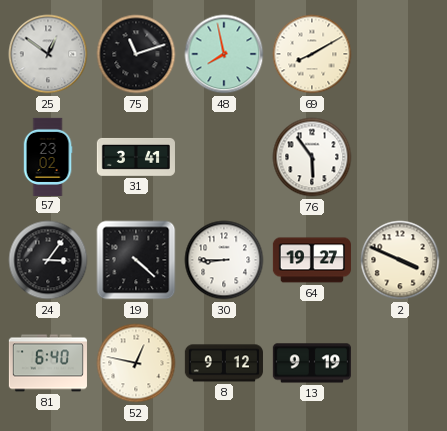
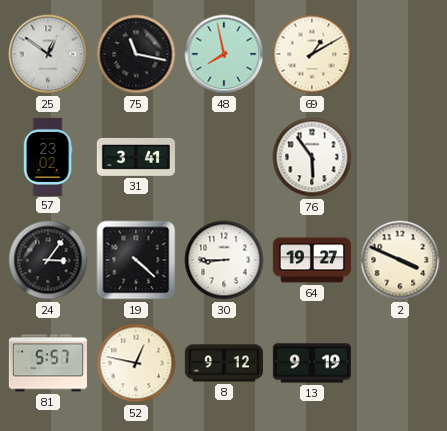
75: 11:12 -> 11:17
69: 8:10 -> 1:10
81: 6:40 -> 5:57
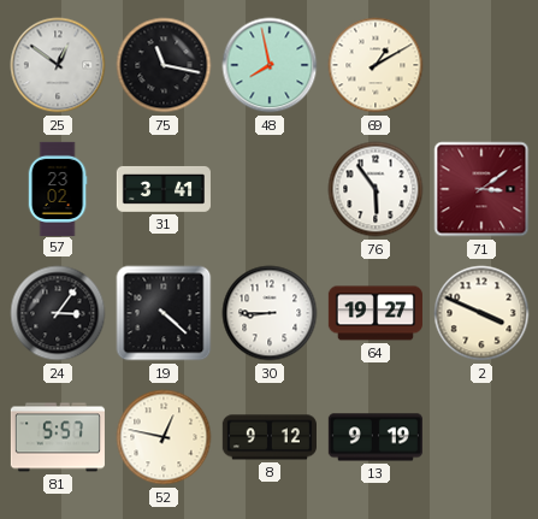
71: none -> 3:09
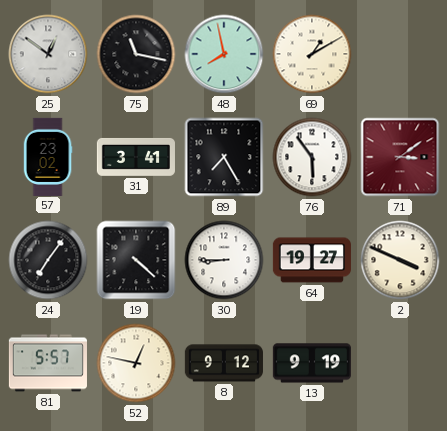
89: none -> 7:25
24: 3:06 -> 7:06
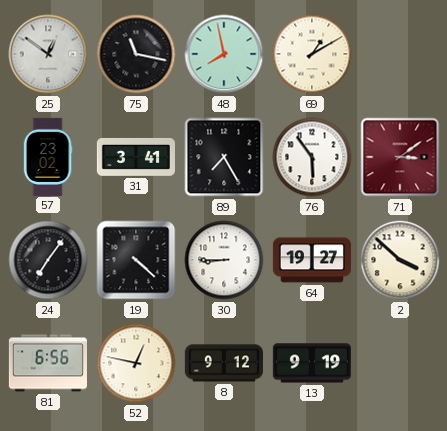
2: 3:49 -> 3:52
81: 5:57 -> 6:56
